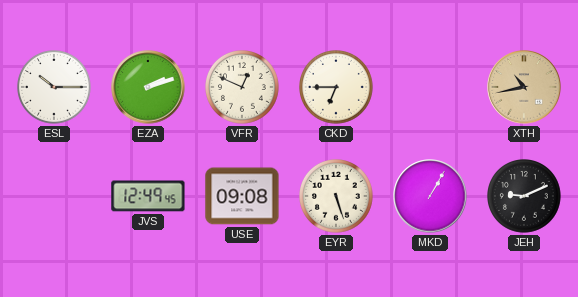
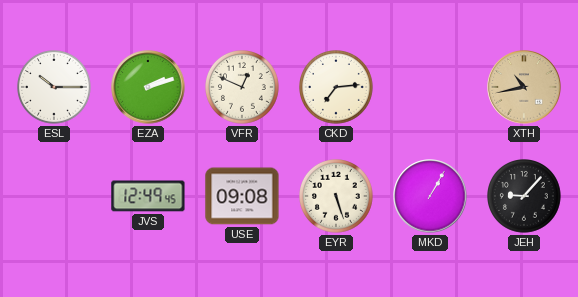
CKD: 6:45 -> 7:14
JEH: 9:11 -> 9:07
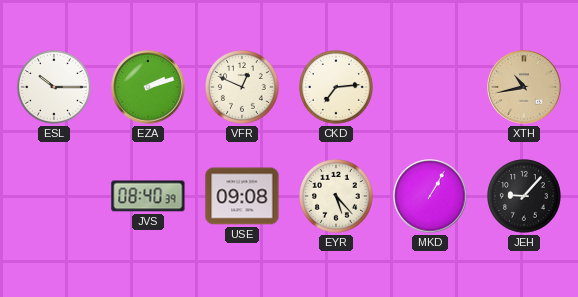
JVS: 12:49 -> 08:40
EYR: 5:27 -> 5:23
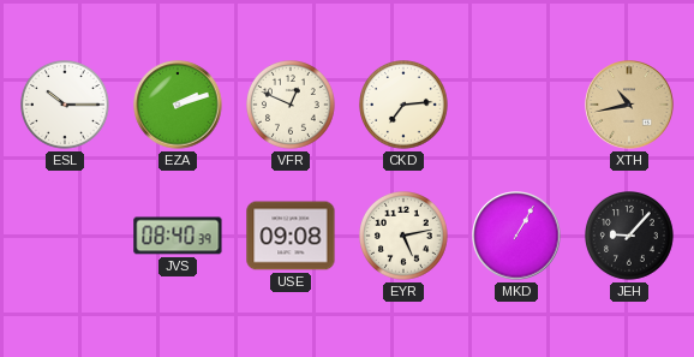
EYR: 5:23 -> 5:13
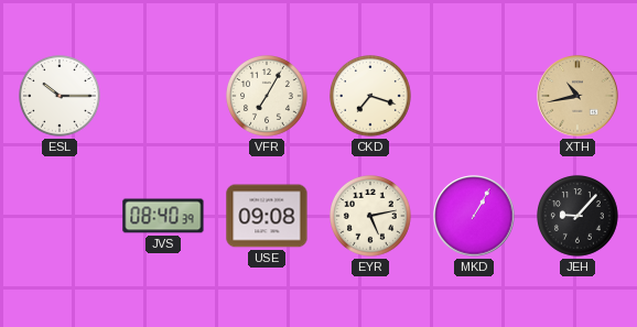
EZA: 2:12 -> none
VFR: 12:49 -> 7:05
CKD: 7:14 -> 7:18
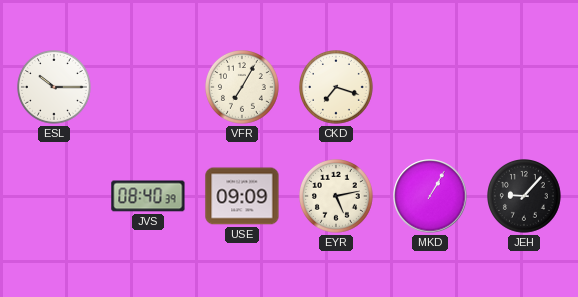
XTH: 10:43 -> none
USE: 09:08 -> 09:09
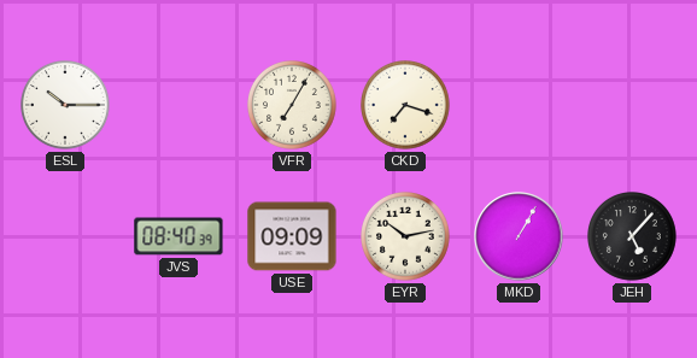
EYR: 5:13 -> 10:13
JEH: 9:07 -> 5:07
